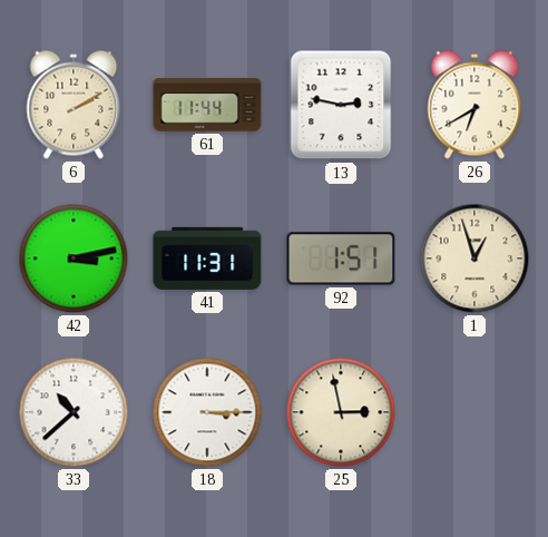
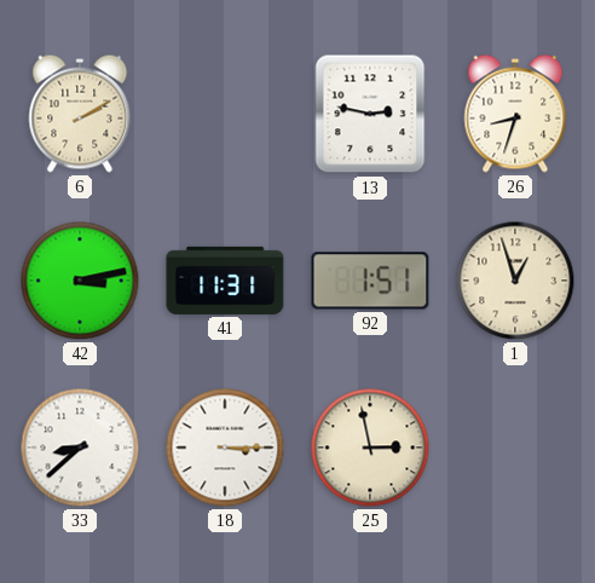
61: 11:44 -> none
26: 6:40 -> 8:33
33: 10:38 -> 8:38
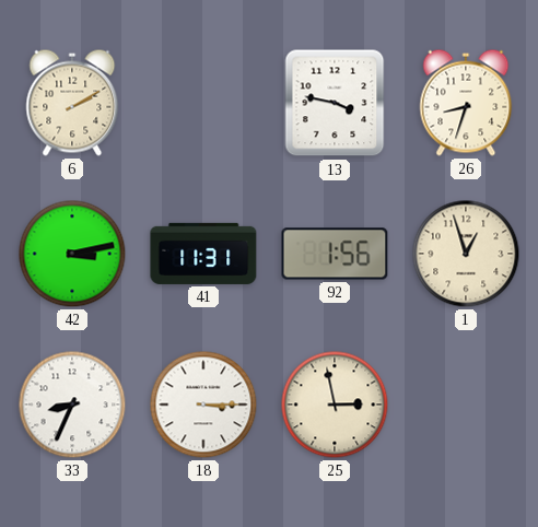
13: 2:47 -> 3:47
92: 1:51 -> 1:56
33: 8:38 -> 8:34
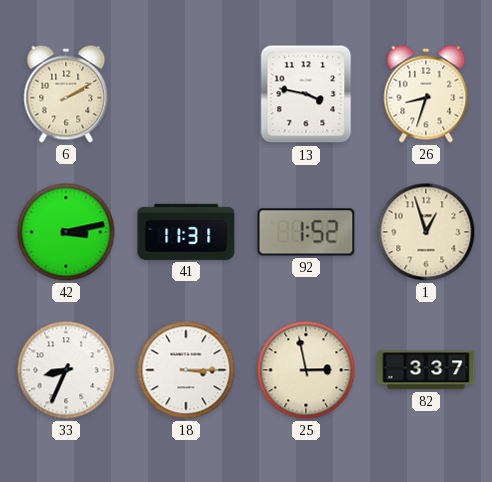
92: 1:56 -> 1:52
82: none -> 3:37
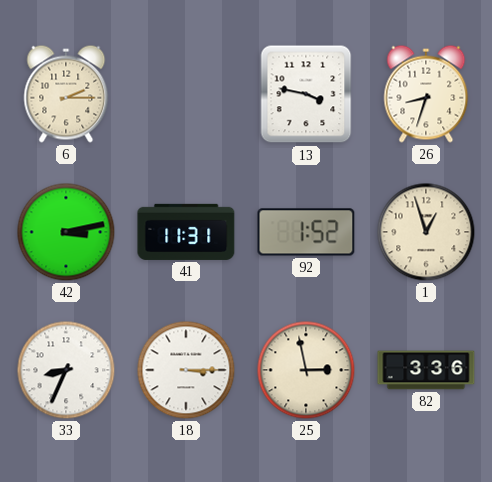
6: 2:10 -> 2:15
82: 3:37 -> 3:36
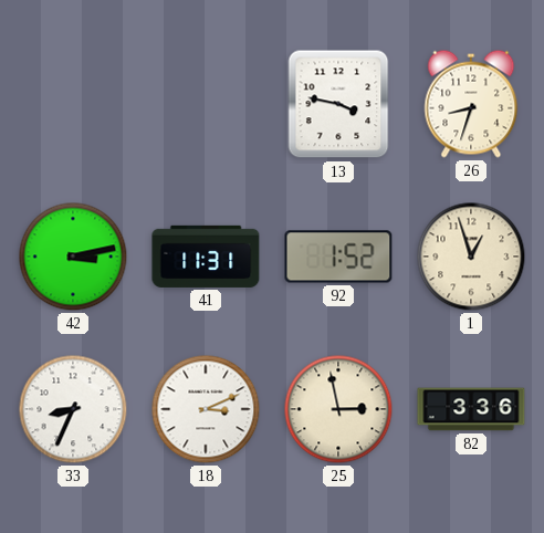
6: 2:15 -> none
18: 3:15 -> 3:11
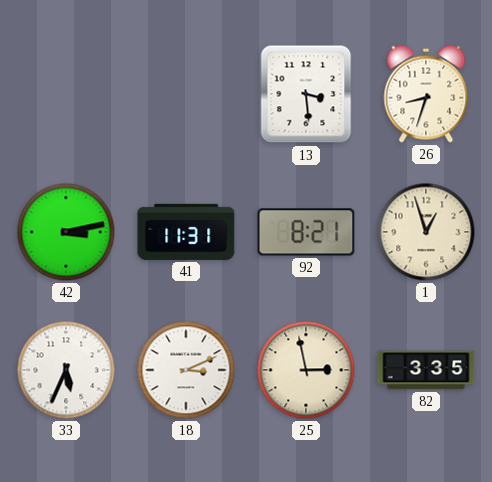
13: 3:47 -> 3:29
92: 1:52 -> 8:21
33: 8:34 -> 5:34
82: 3:36 -> 3:35
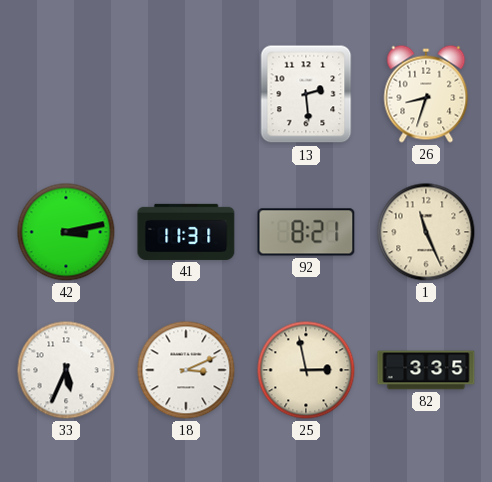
13: 3:29 -> 2:29
1: 12:57 -> 11:26
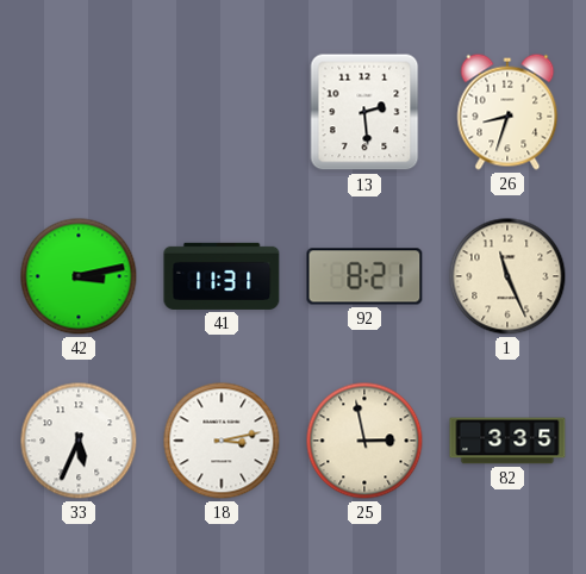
18: 3:11 -> 3:13
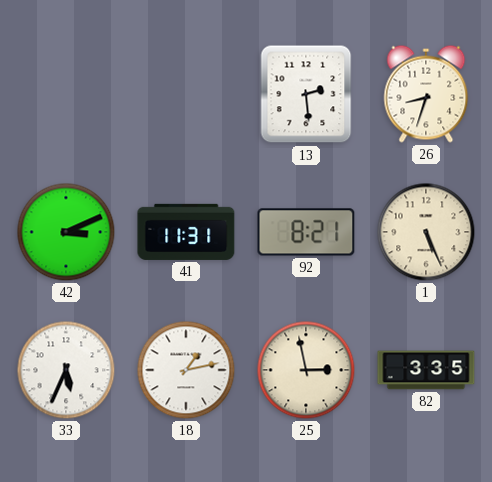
42: 3:13 -> 3:11
1: 11:26 -> 5:26
18: 3:13 -> 1:13
